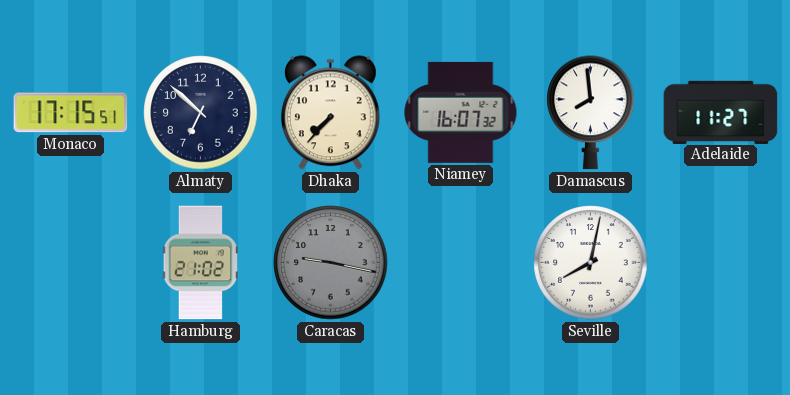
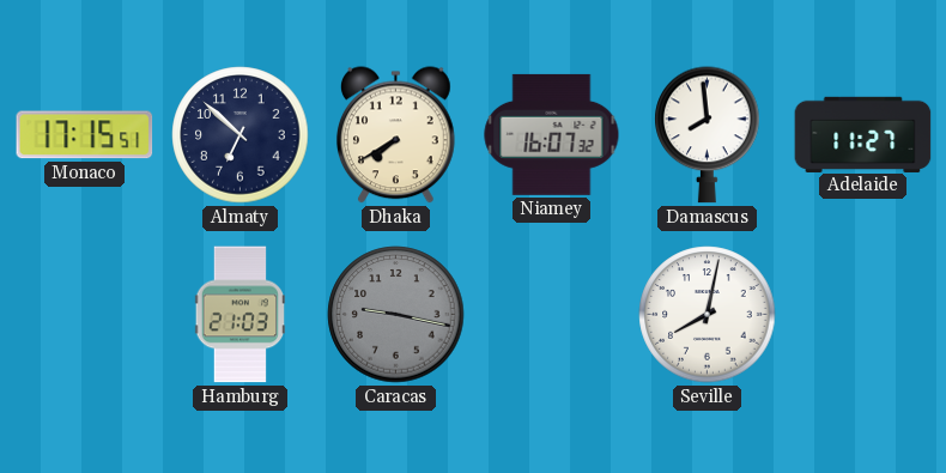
Dhaka: 7:37 -> 7:40
Hamburg: 21:02 -> 21:03
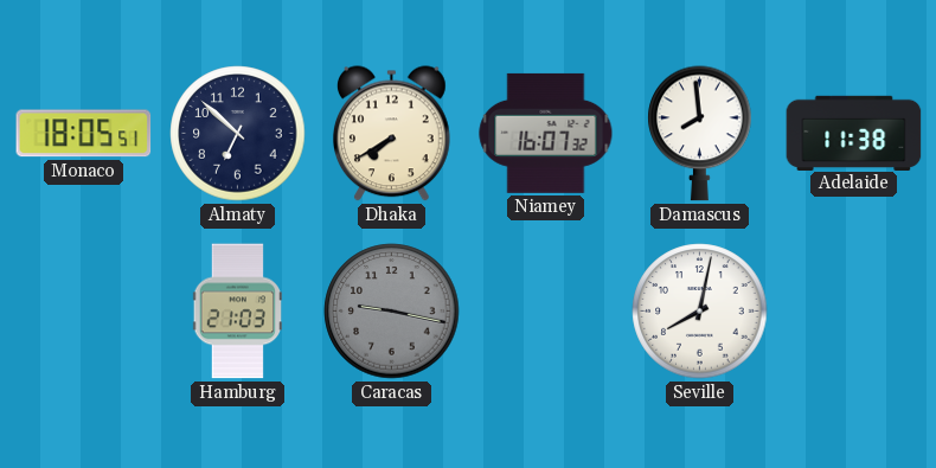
Monaco: 17:15 -> 18:05
Adelaide: 11:27 -> 11:38
